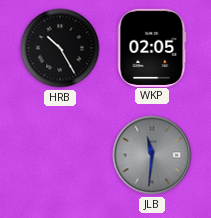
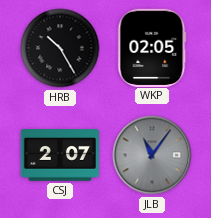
CSJ: none -> 2:07
JLB: 11:31 -> 11:06
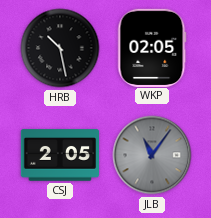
HRB: 10:25 -> 10:28
CSJ: 2:07 -> 2:05
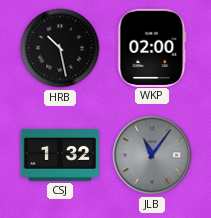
WKP: 02:05 -> 02:00
CSJ: 2:05 -> 1:32
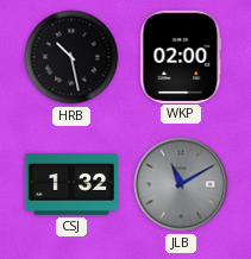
JLB: 11:06 -> 11:10
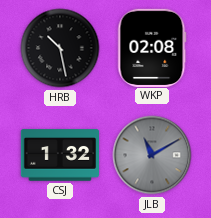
WKP: 02:00 -> 02:08
